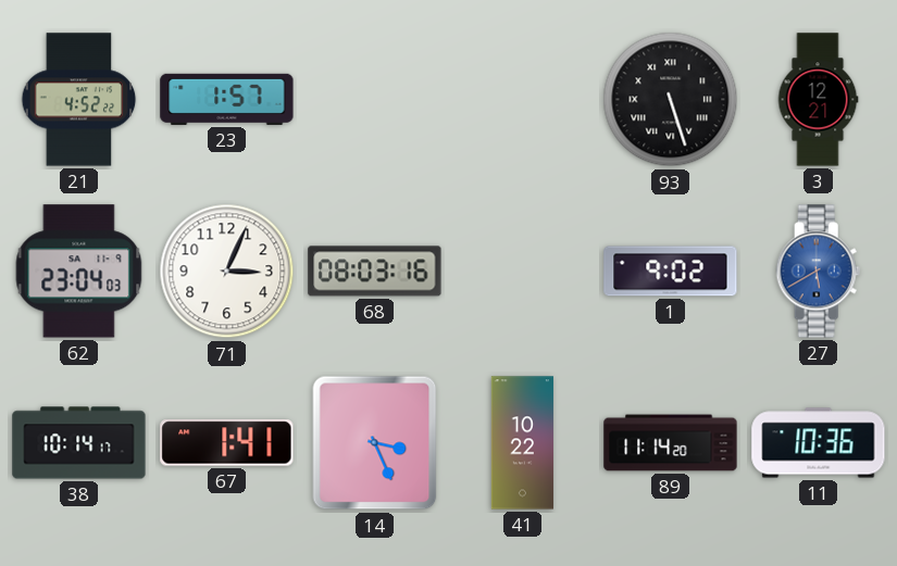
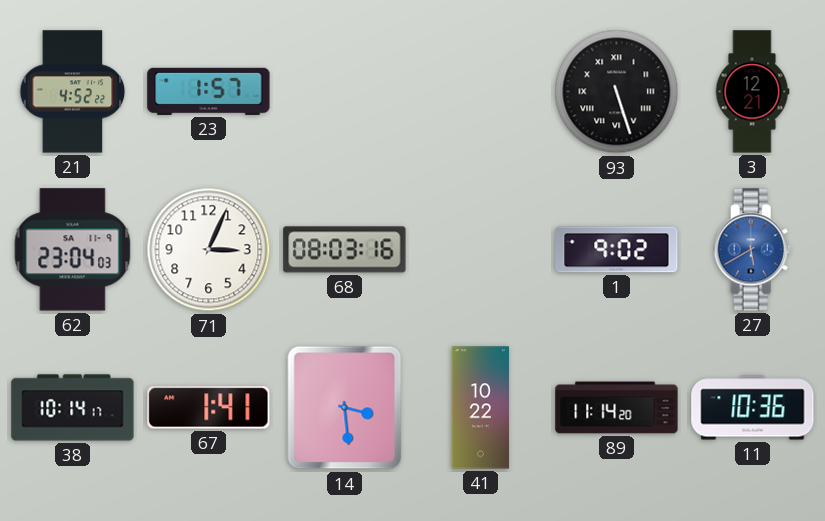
14: 3:26 -> 3:29
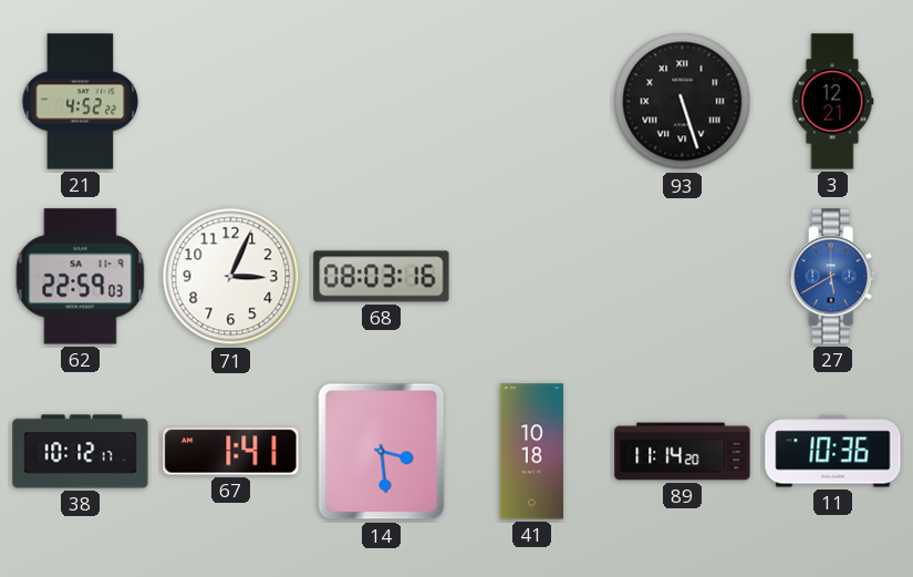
23: 1:57 -> none
62: 23:04 -> 22:59
1: 9:02 -> none
38: 10:14 -> 10:12
41: 10:22 -> 10:18
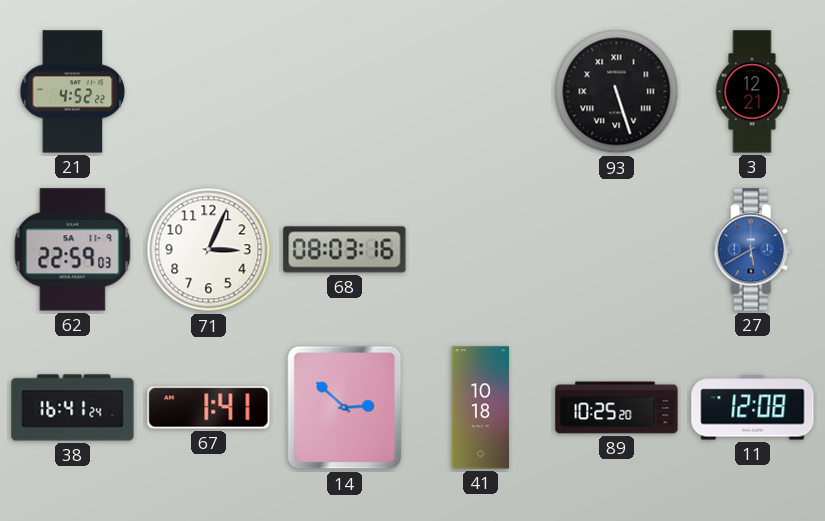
38: 10:12 -> 16:41
14: 3:29 -> 2:52
89: 11:14 -> 10:25
11: 10:36 -> 12:08
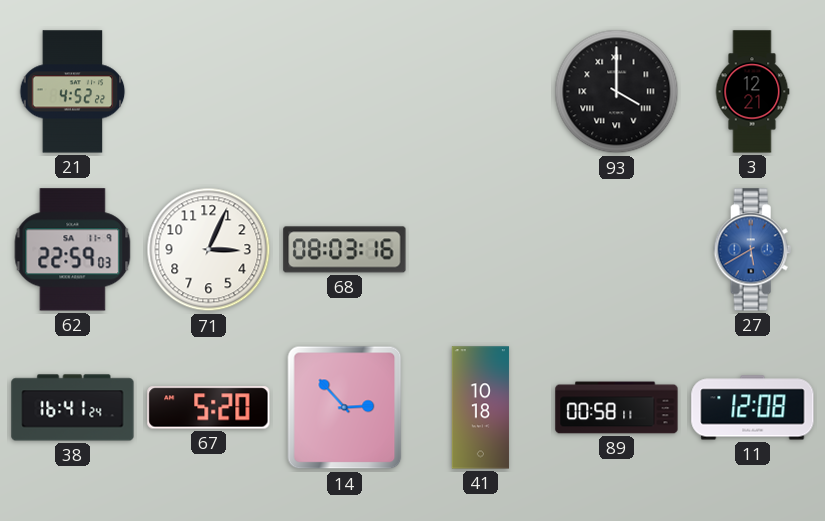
93: 5:27 -> 4:00
67: 1:41 -> 5:20
14: 2:52 -> 2:53
89: 10:25 -> 00:58
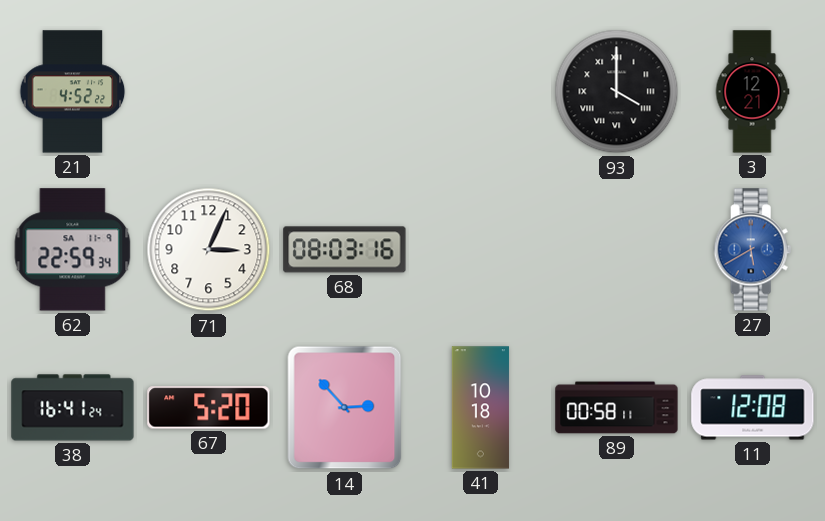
62: 22:59:03 -> 22:59:34
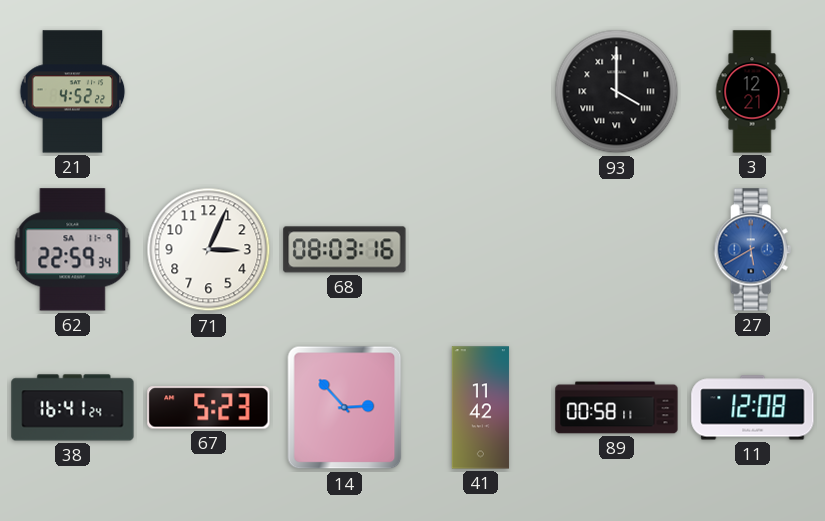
67: 5:20 -> 5:23
41: 10:18 -> 11:42
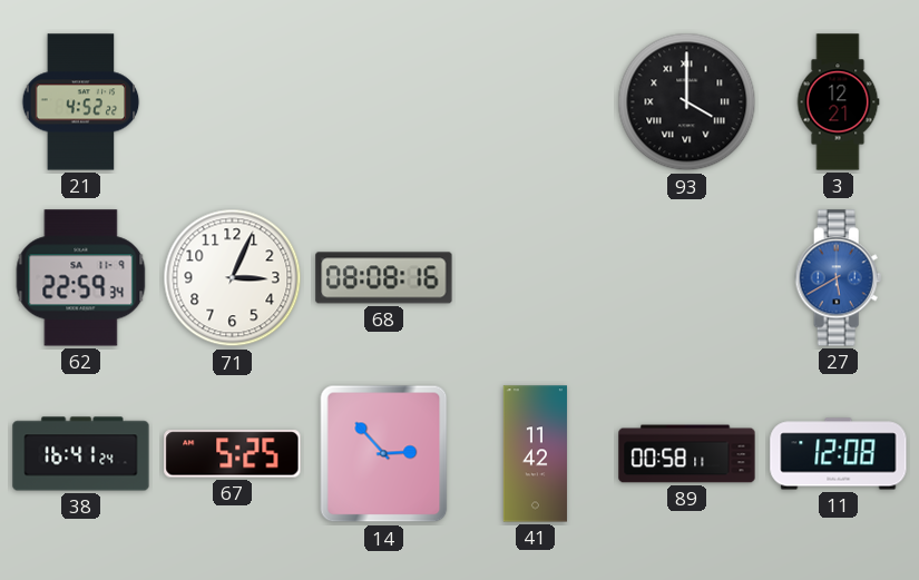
68: 08:03 -> 08:08
67: 5:23 -> 5:25
